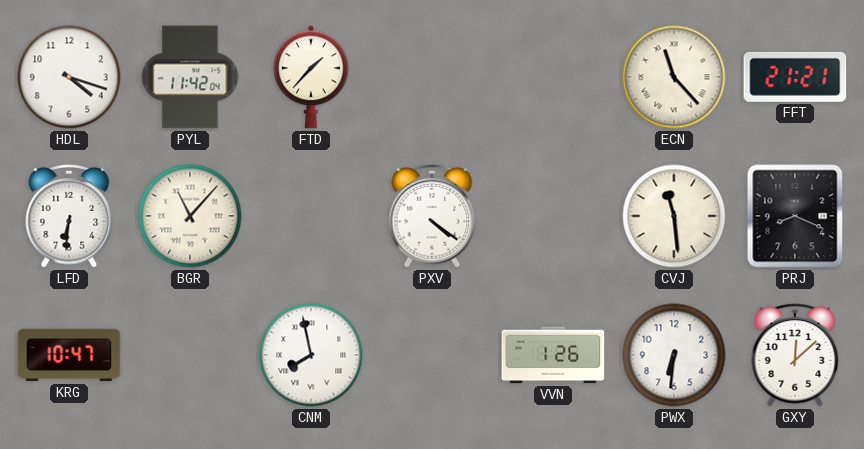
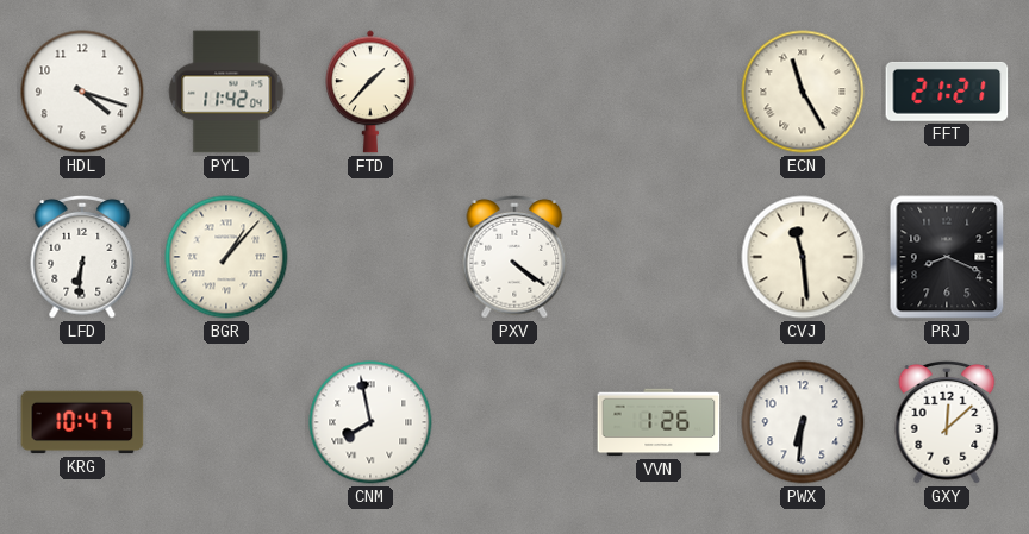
ECN: 11:23 -> 11:25
BGR: 11:07 -> 1:07
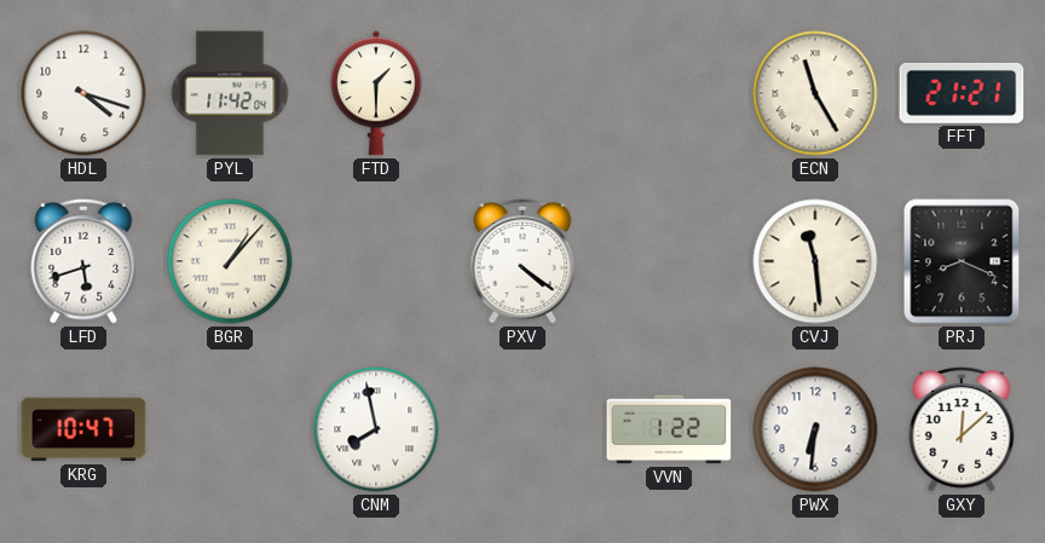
FTD: 1:37 -> 1:30
LFD: 6:31 -> 5:42
VVN: 1:26 -> 1:22
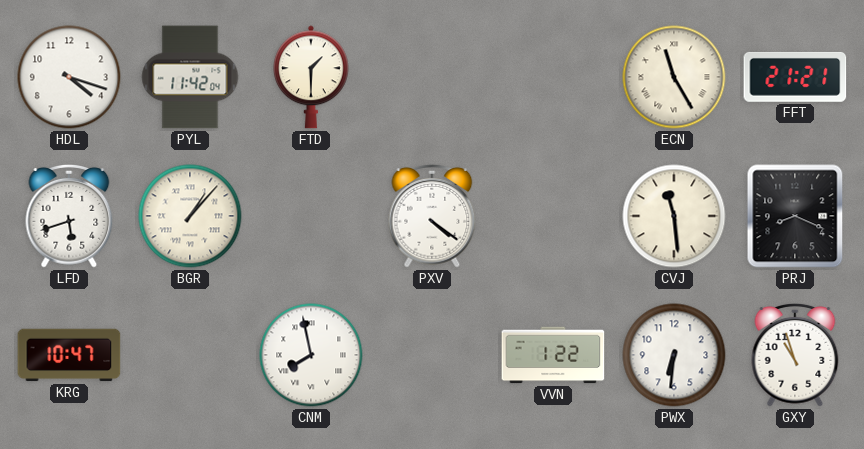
GXY: 12:08 -> 10:57
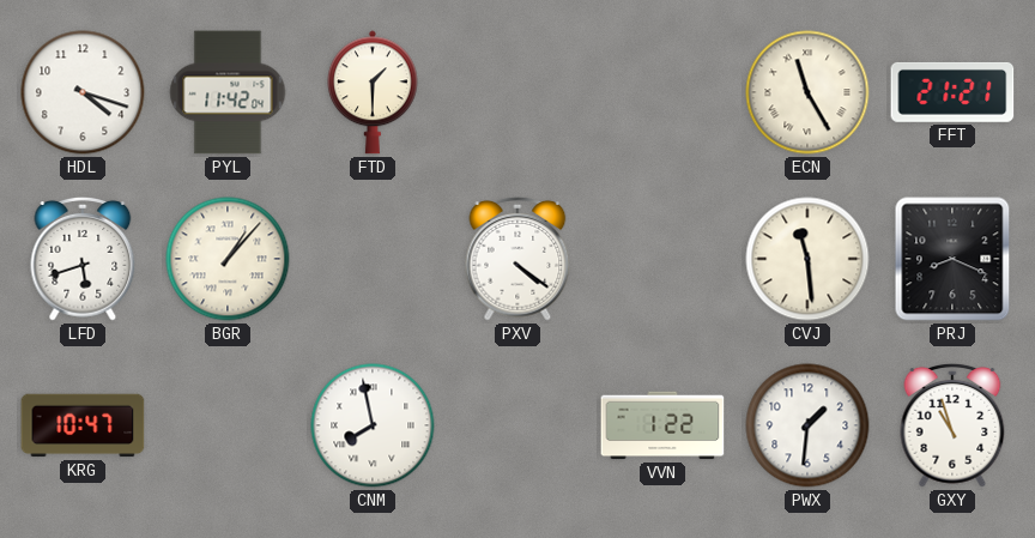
PWX: 6:31 -> 1:31
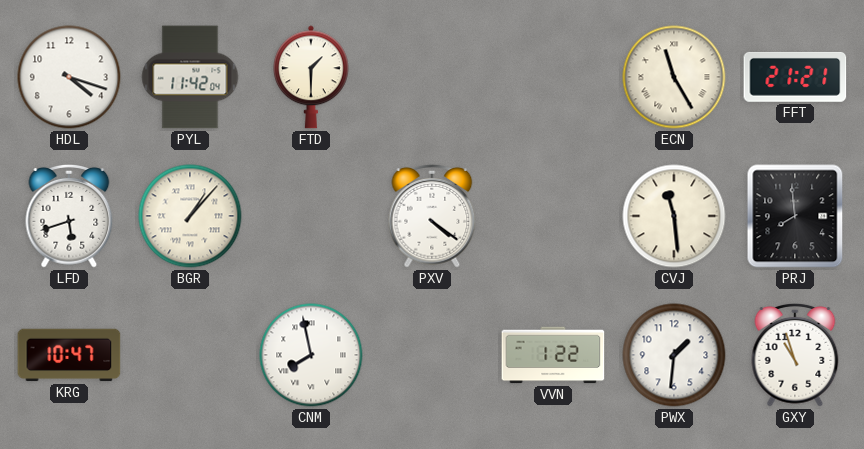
PRJ: 8:19 -> 7:59
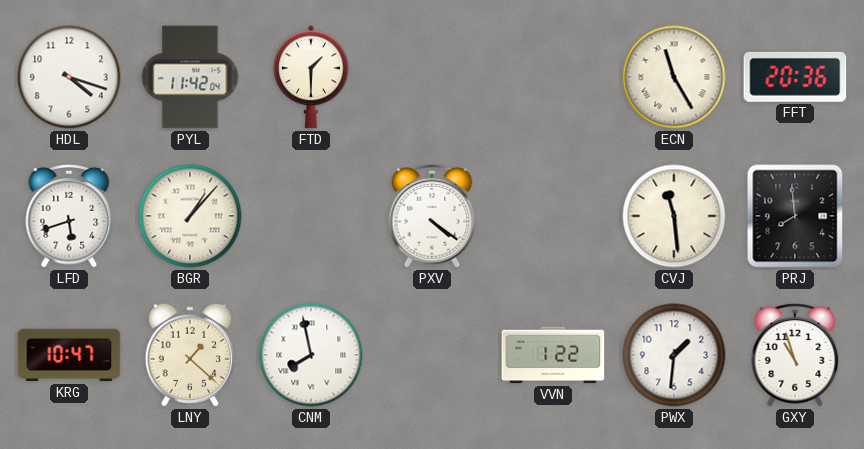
FFT: 21:21 -> 20:36
LNY: none -> 1:22
